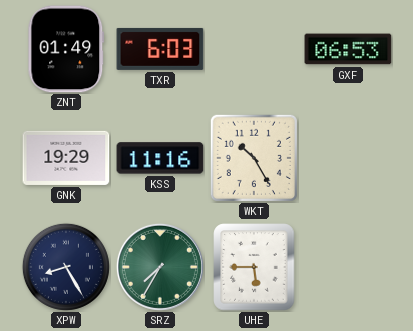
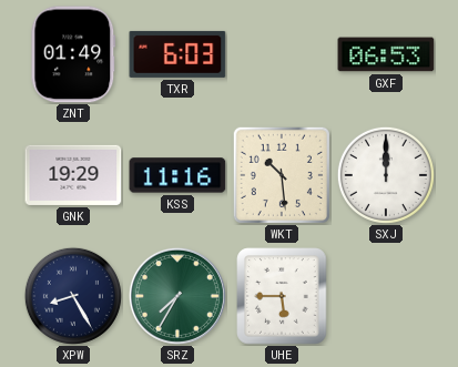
WKT: 10:25 -> 10:29
SXJ: none -> 12:00
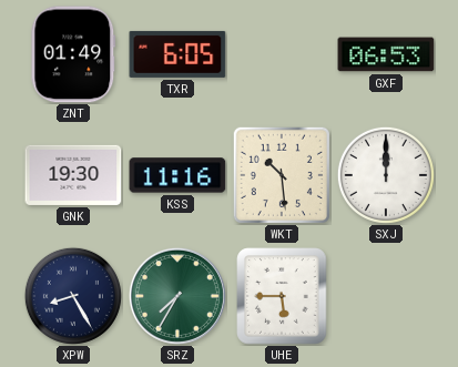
TXR: 6:03 -> 6:05
GNK: 19:29 -> 19:30
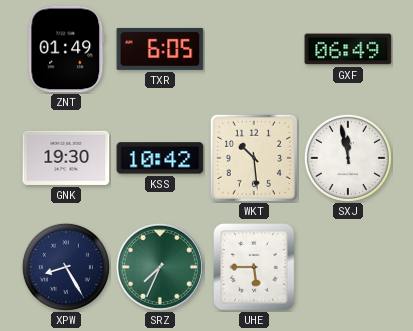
GXF: 06:53 -> 06:49
KSS: 11:16 -> 10:42
SXJ: 12:00 -> 11:58
SRZ: 7:35 -> 7:34
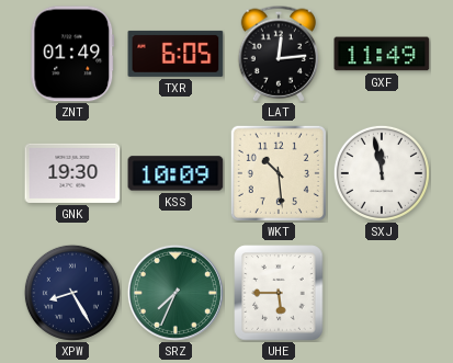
LAT: none -> 12:14
GXF: 06:49 -> 11:49
KSS: 10:42 -> 10:09
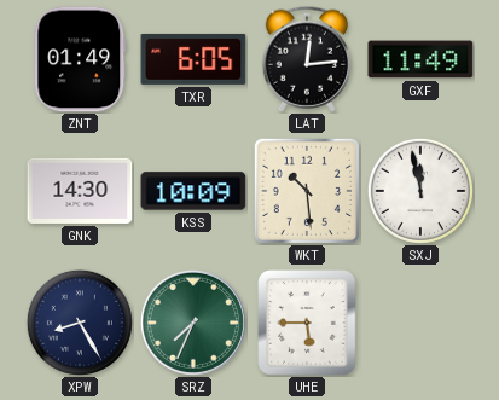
GNK: 19:30 -> 14:30
